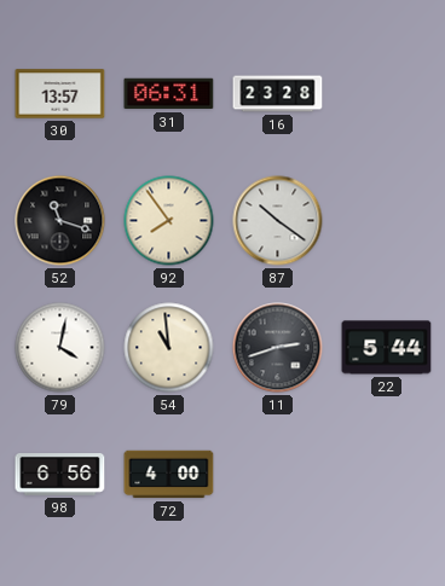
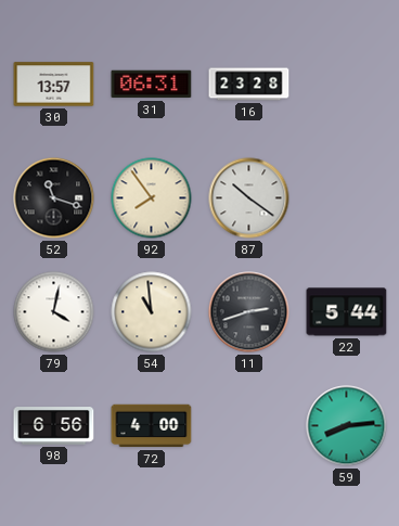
59: none -> 8:14
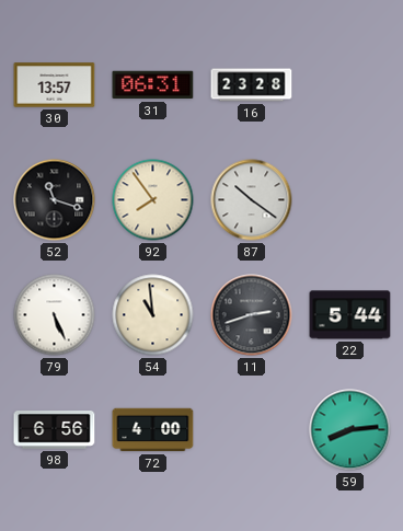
79: 4:02 -> 5:26
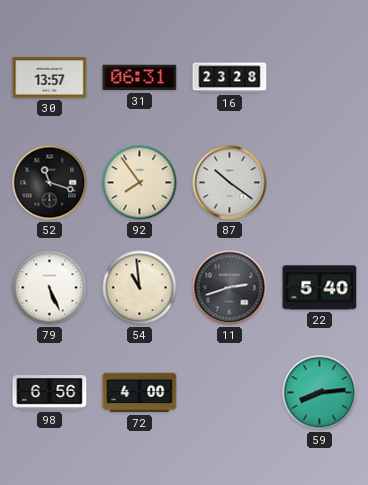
22: 5:44 -> 5:40
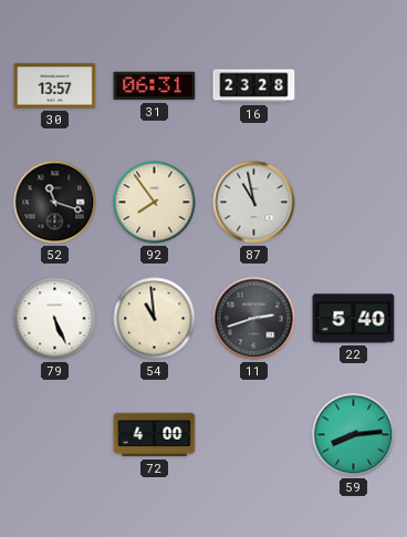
87: 10:21 -> 10:58
98: 6:56 -> none
